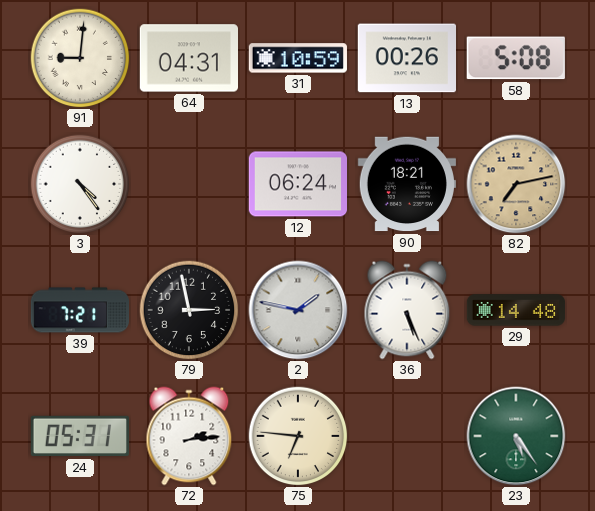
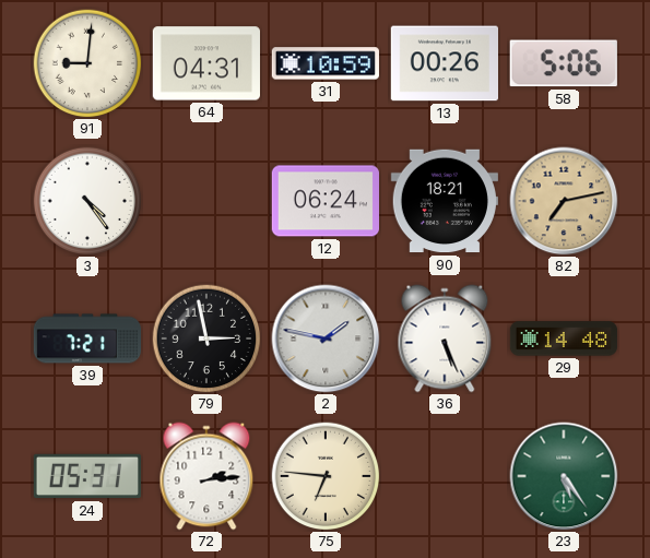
58: 5:08 -> 5:06
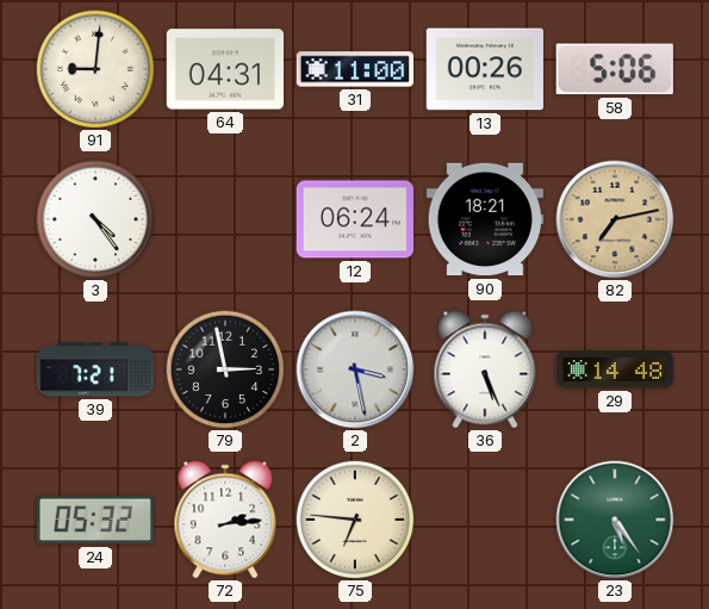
31: 10:59 -> 11:00
2: 1:47 -> 3:28
24: 05:31 -> 05:32
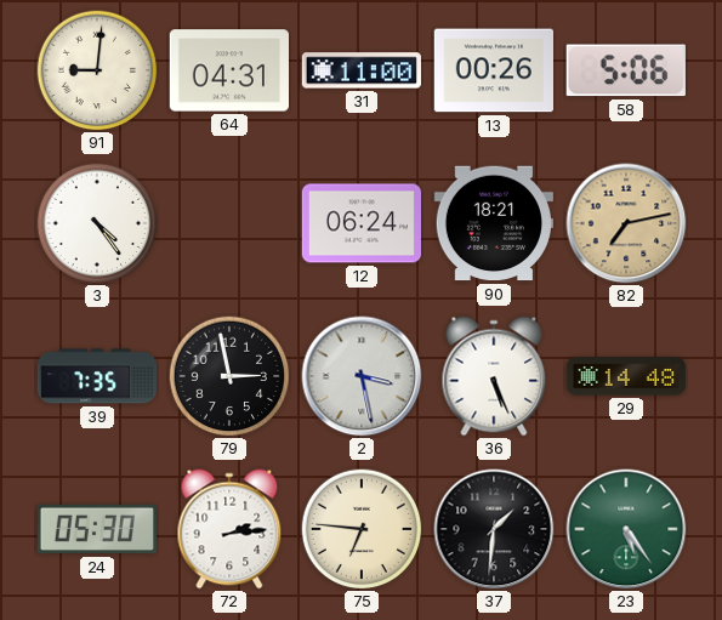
39: 7:21 -> 7:35
24: 05:32 -> 05:30
37: none -> 1:31
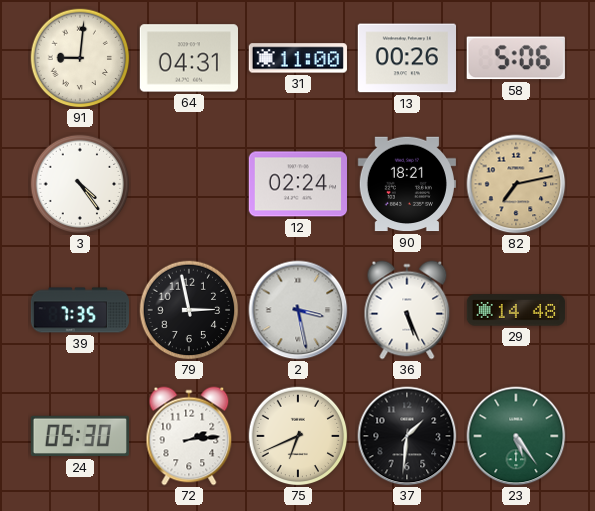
12: 06:24 -> 02:24
75: 6:46 -> 6:41
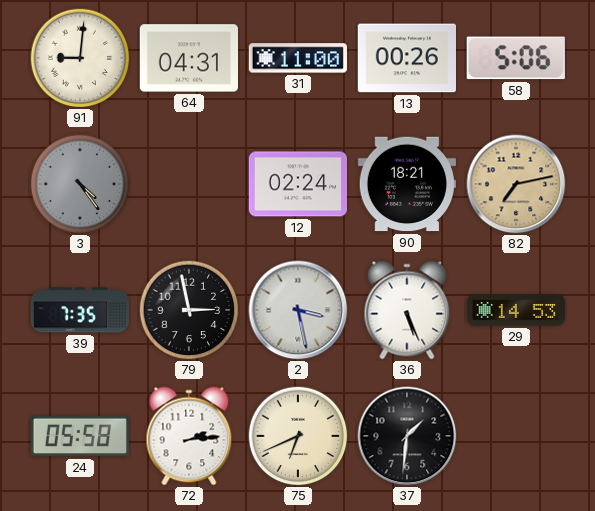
3 dial: white -> grey
29: 14:48 -> 14:53
24: 05:30 -> 05:58
23: 5:24 -> none
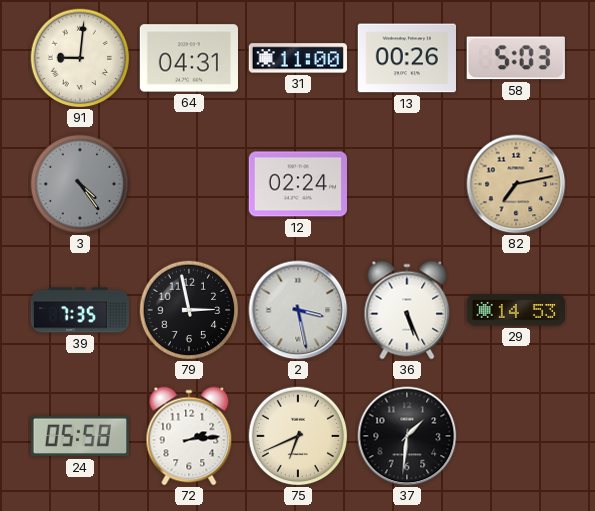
58: 5:06 -> 5:03
90: 18:21 -> none
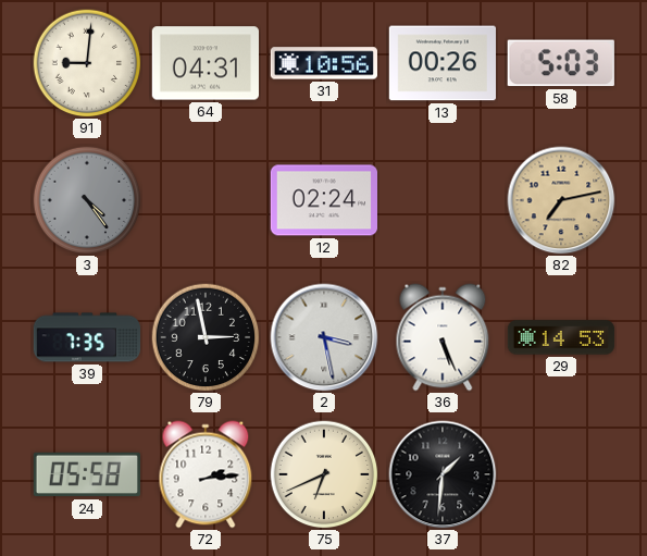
31: 11:00 -> 10:56
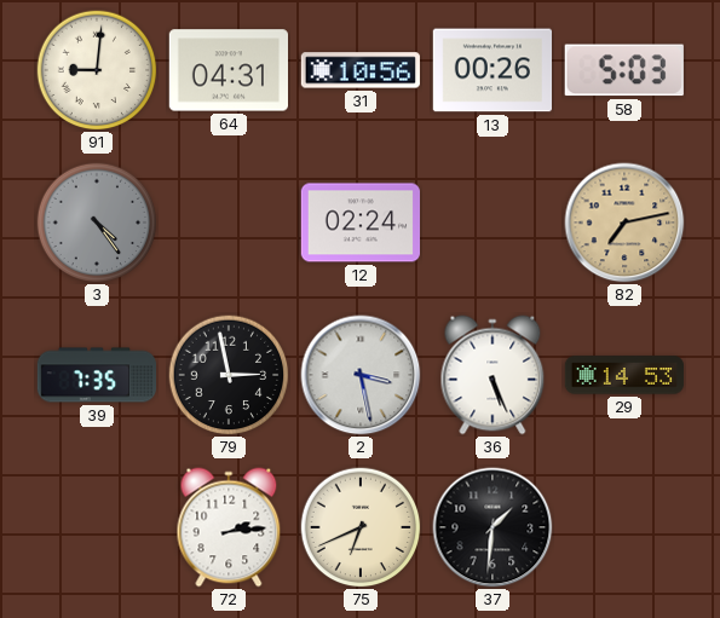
24: 05:58 -> none
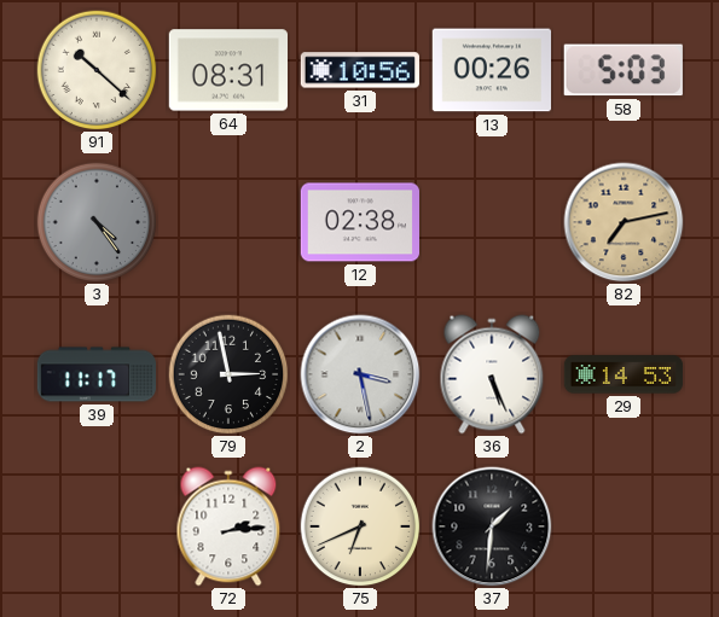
91: 9:01 -> 10:22
64: 04:31 -> 08:31
12: 02:24 -> 02:38
39: 7:35 -> 11:17
